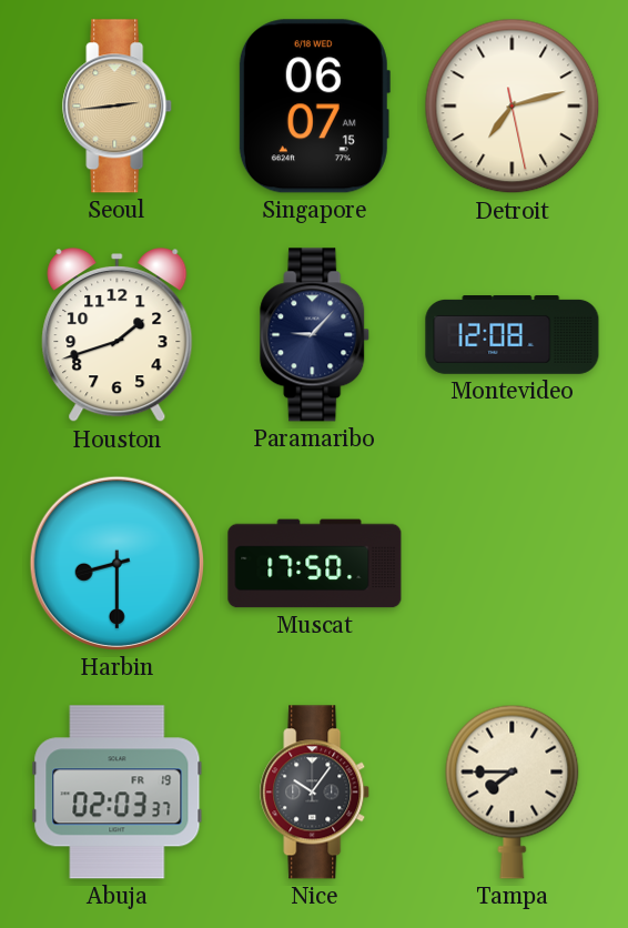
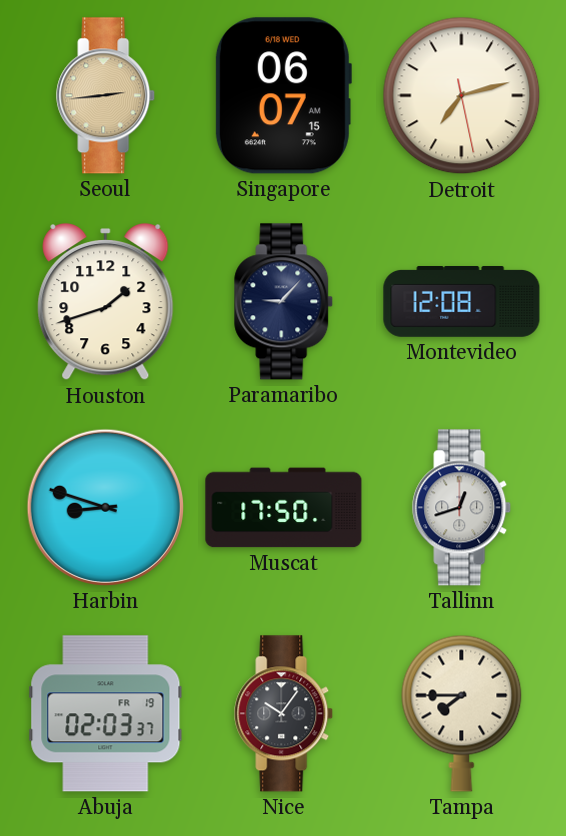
Harbin: 8:30 -> 8:48
Tallinn: none -> 12:42
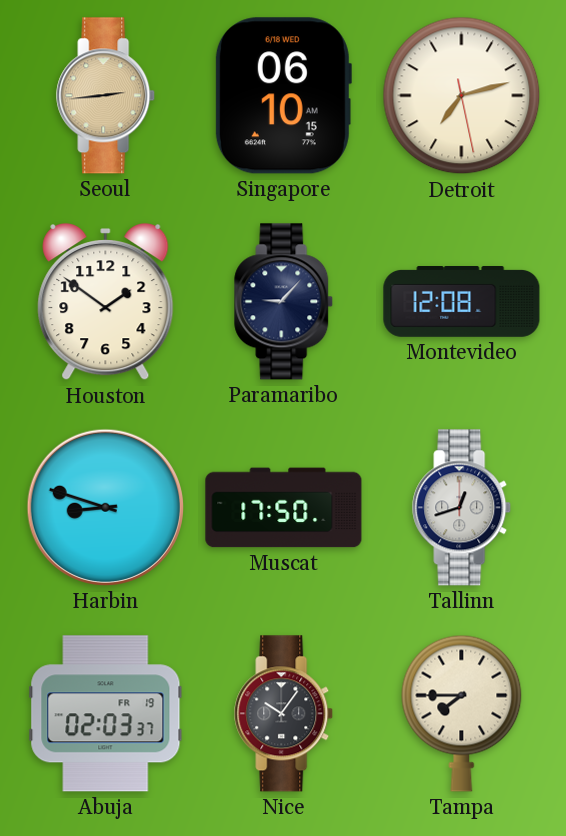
Singapore: 06:07 -> 06:10
Houston: 1:42 -> 1:51
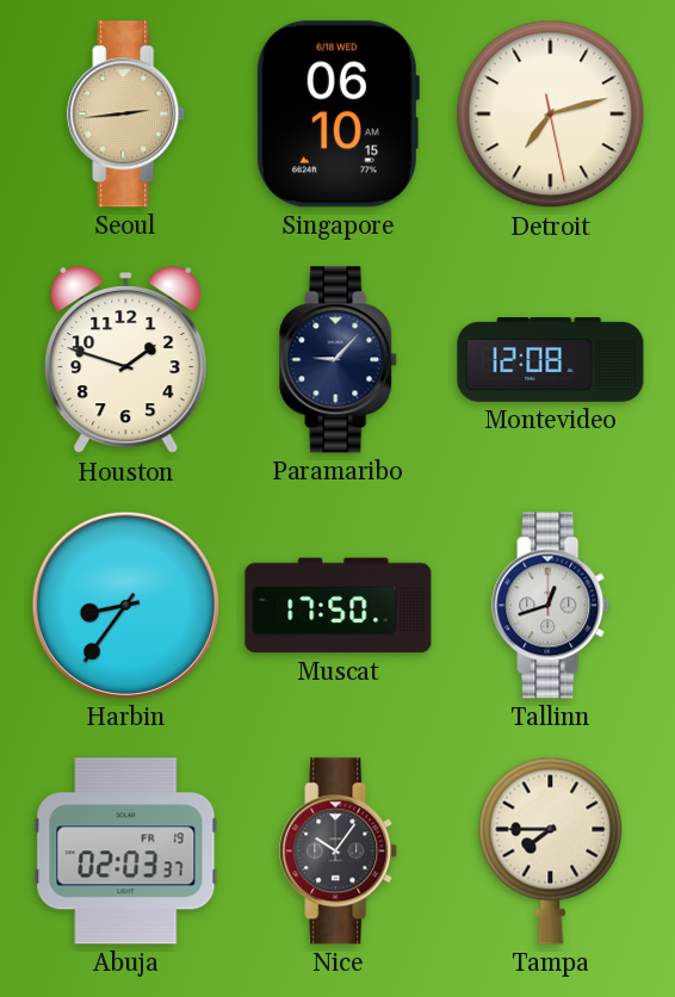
Houston: 1:51 -> 1:48
Harbin: 8:48 -> 8:36
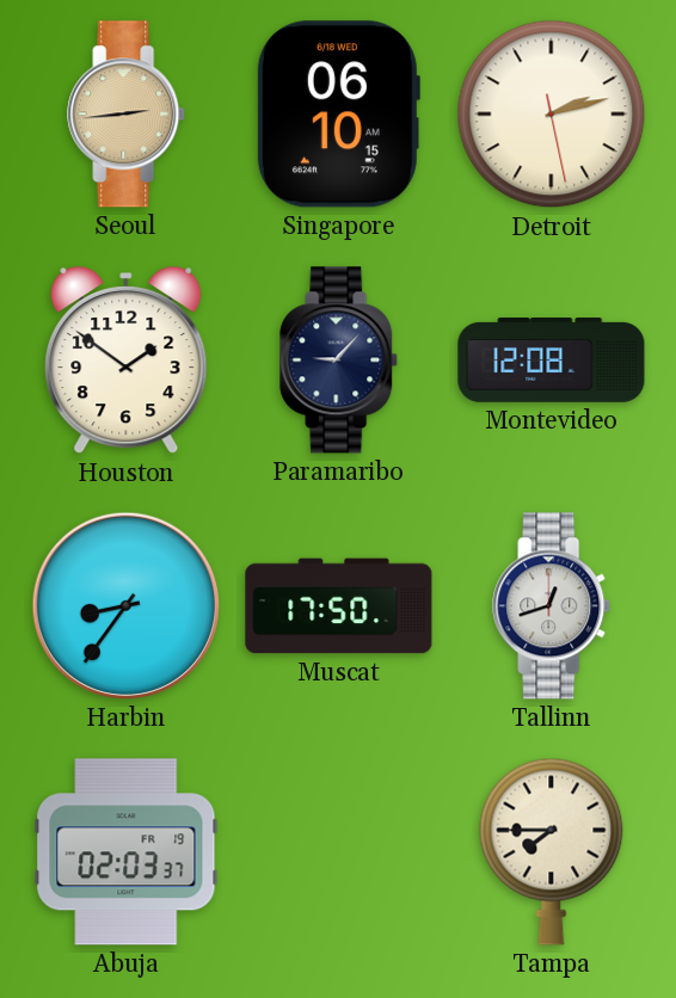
Detroit: 7:12 -> 2:12
Houston: 1:48 -> 1:51
Nice: 10:06 -> none
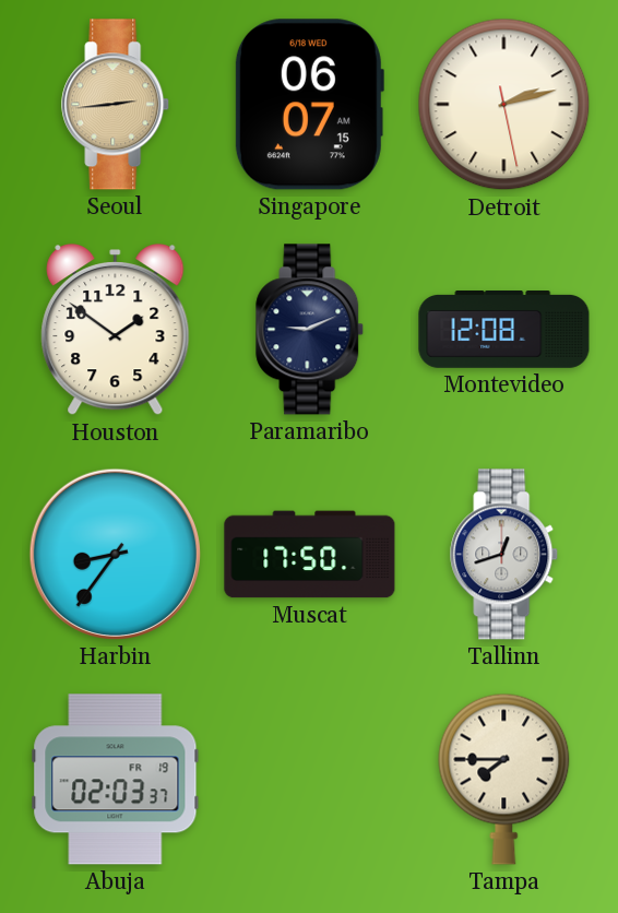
Singapore: 06:10 -> 06:07
Paramaribo: 9:07 -> 9:11
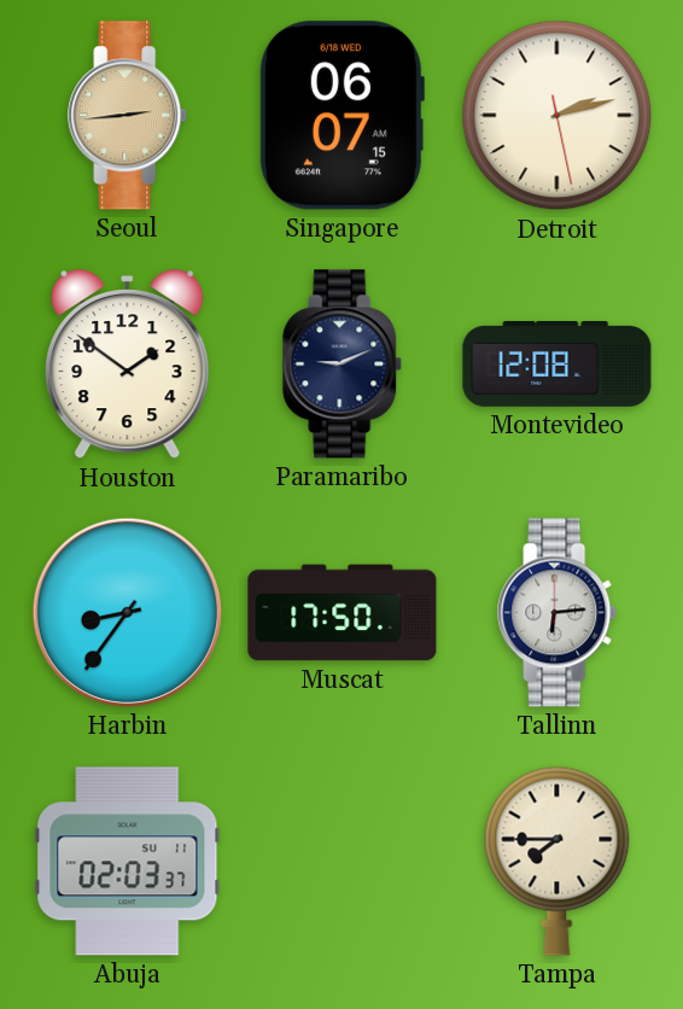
Tallinn: 12:42 -> 6:14
Abuja date: FR 19 -> SU 11
